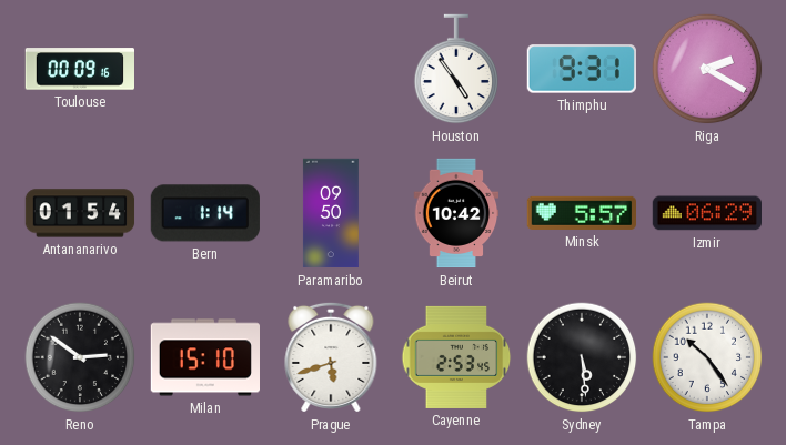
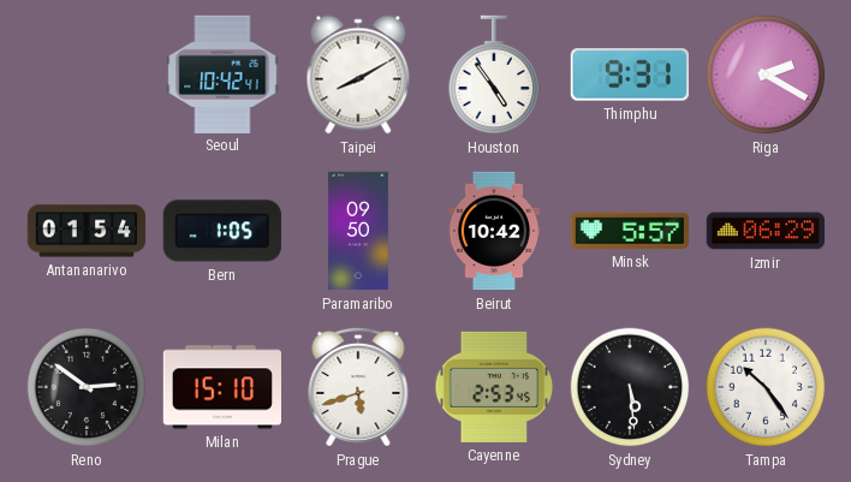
Toulouse: 00:09 -> none
Seoul: none -> 10:42
Taipei: none -> 8:10
Bern: 1:14 -> 1:05
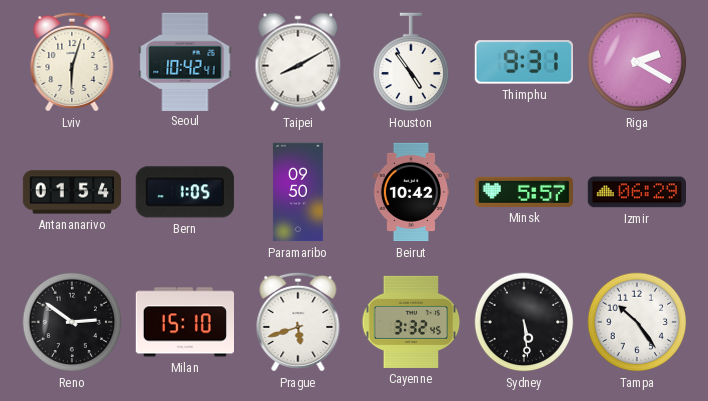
Lviv: none -> 6:03
Cayenne: 2:53 -> 3:32
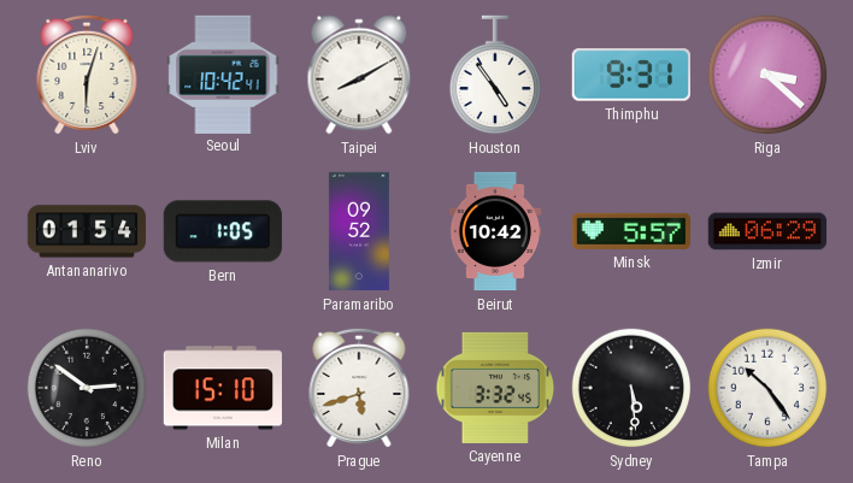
Riga: 2:20 -> 3:22
Paramaribo: 09:50 -> 09:52
